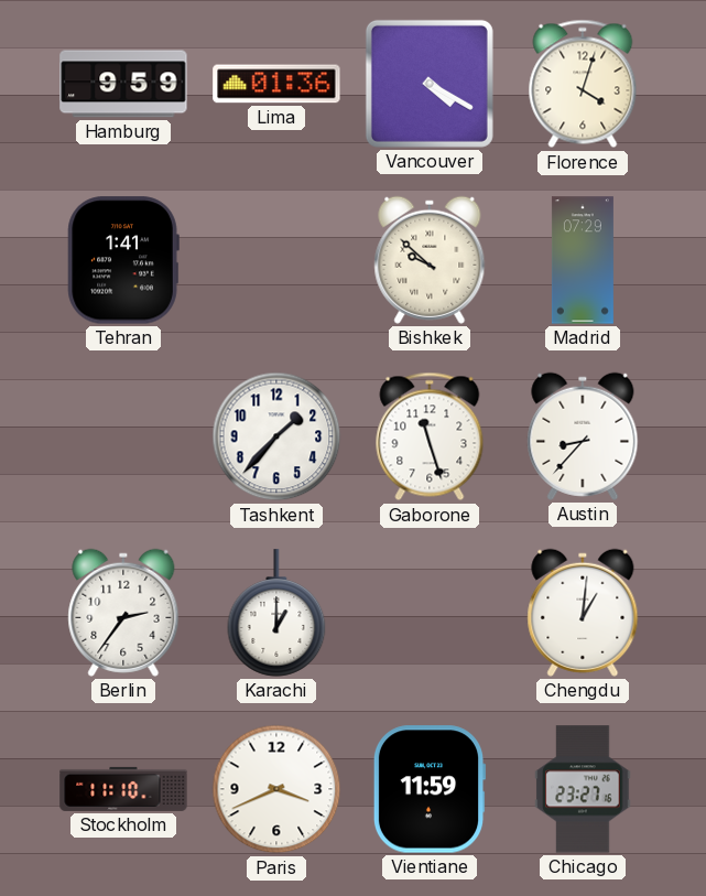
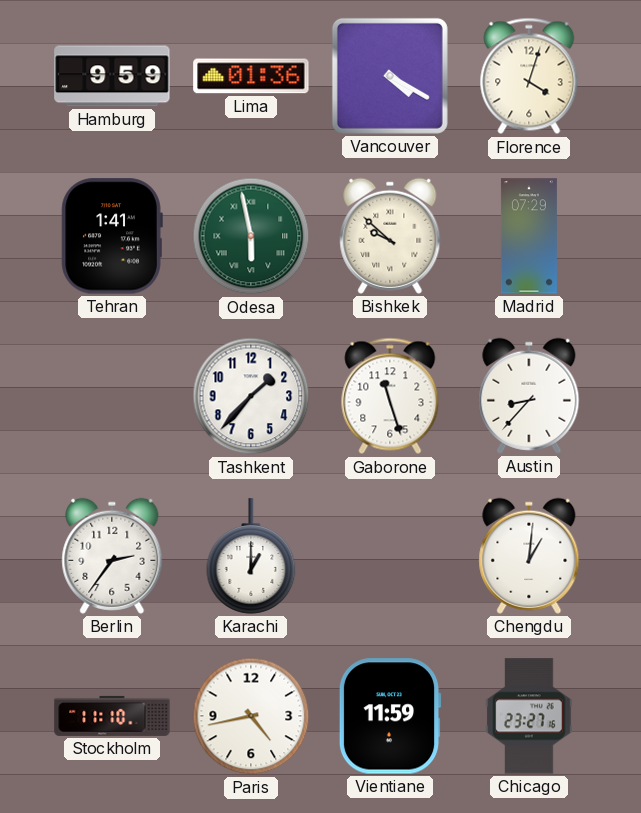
Odesa: none -> 5:58
Paris: 3:41 -> 4:43
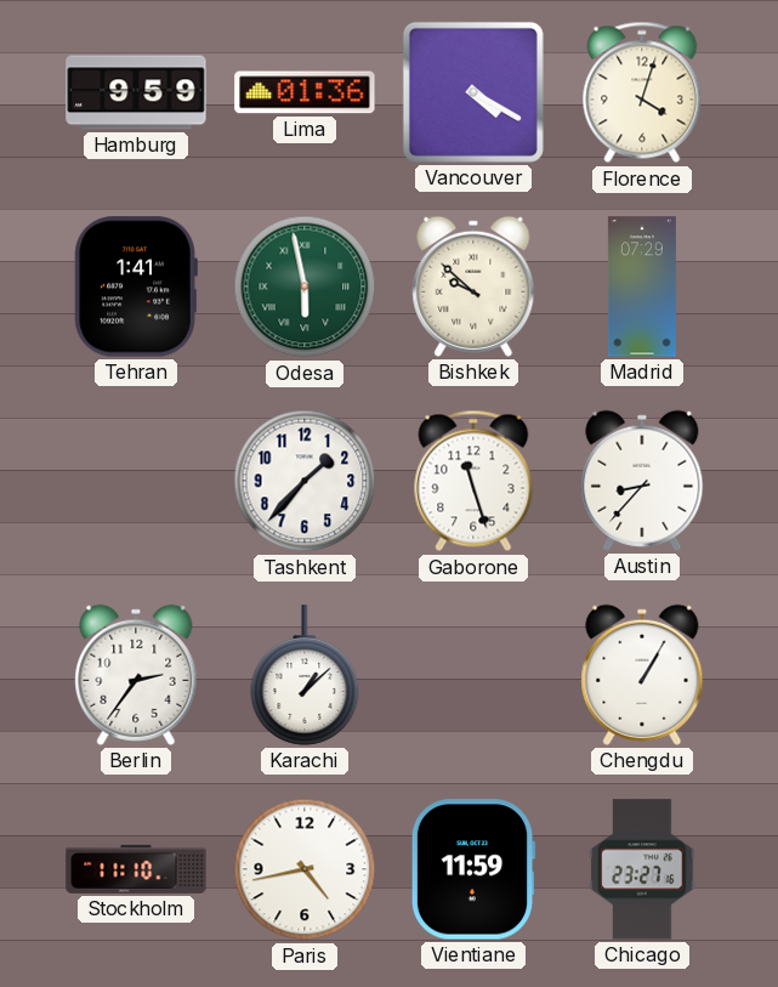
Karachi: 1:00 -> 1:08
Chengdu: 1:01 -> 1:05
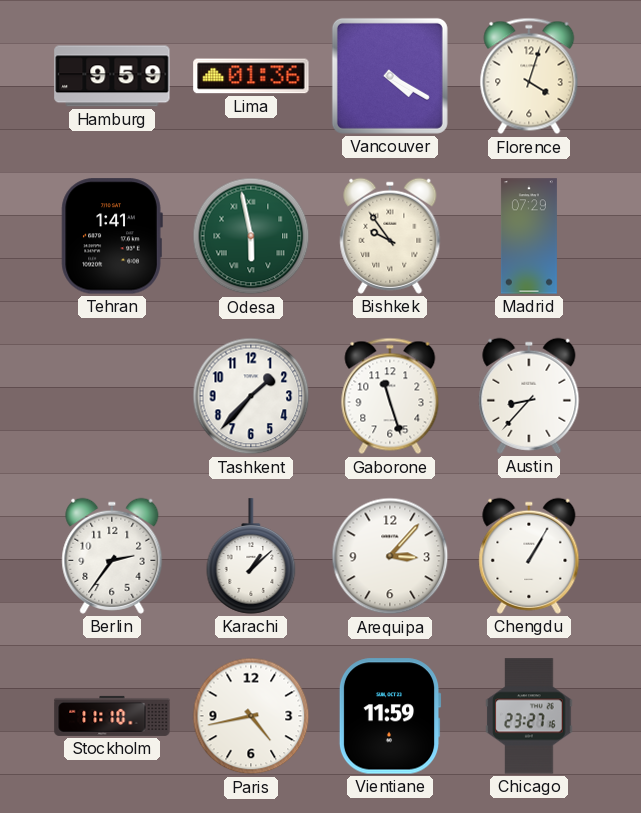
Bishkek: 9:52 -> 9:54
Arequipa: none -> 3:07
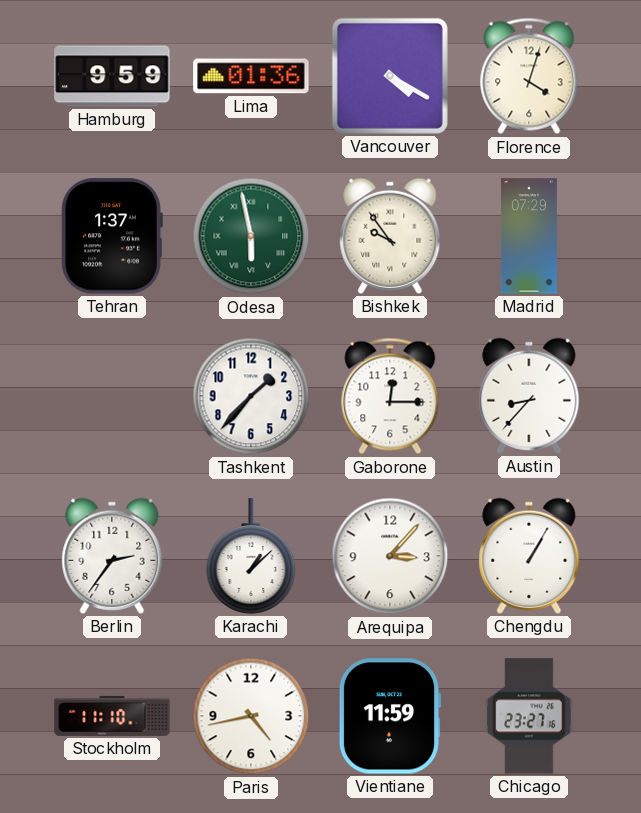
Tehran: 1:41 -> 1:37
Gaborone: 11:27 -> 12:15
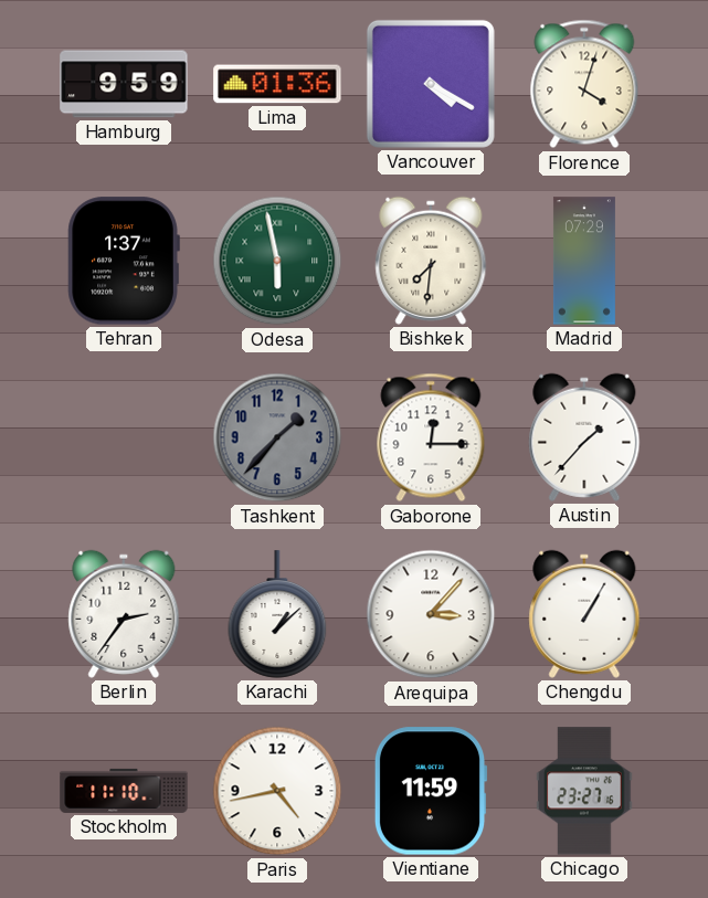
Bishkek: 9:54 -> 7:31
Tashkent dial: white -> grey
Austin: 8:37 -> 1:37
